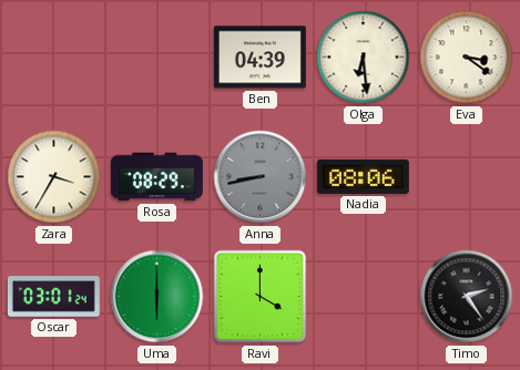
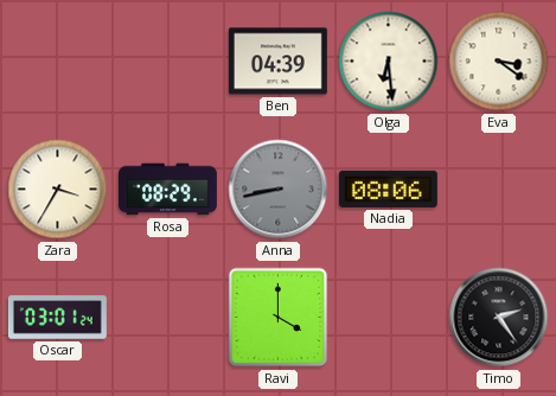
Uma: 6:00 -> none
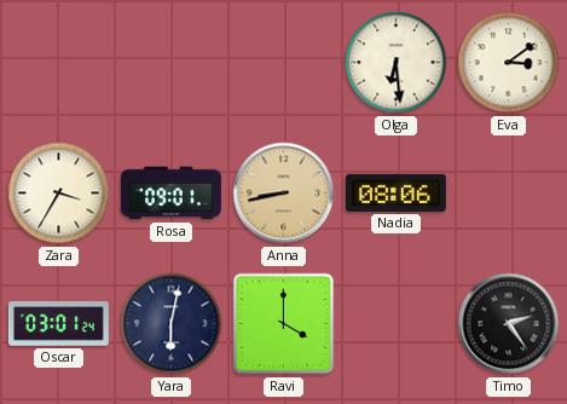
Ben: 04:39 -> none
Eva: 3:21 -> 3:09
Rosa: 08:29 -> 09:01
Anna dial: grey -> champagne
Yara: none -> 6:02
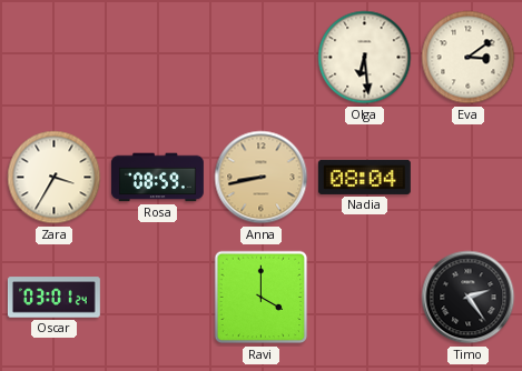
Rosa: 09:01 -> 08:59
Nadia: 08:06 -> 08:04
Yara: 6:02 -> none
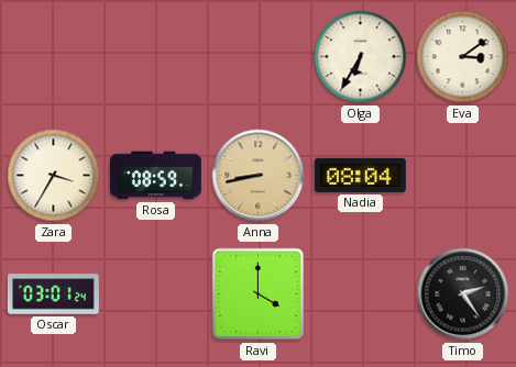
Olga: 6:29 -> 6:35
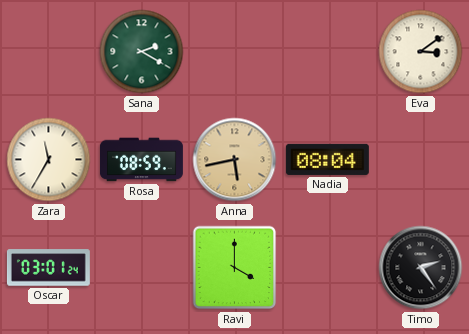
Sana: none -> 2:20
Olga: 6:35 -> none
Zara: 3:35 -> 11:35
Anna: 8:43 -> 5:43
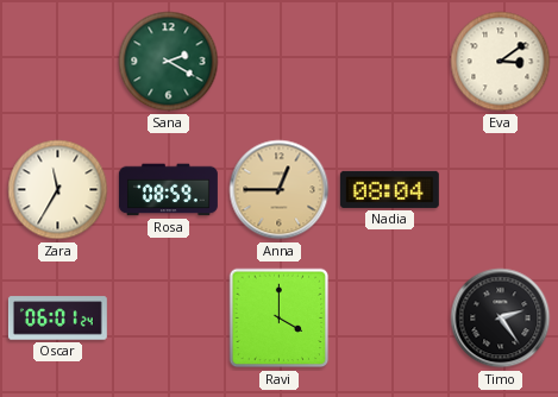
Anna: 5:43 -> 12:45
Oscar: 03:01 -> 06:01
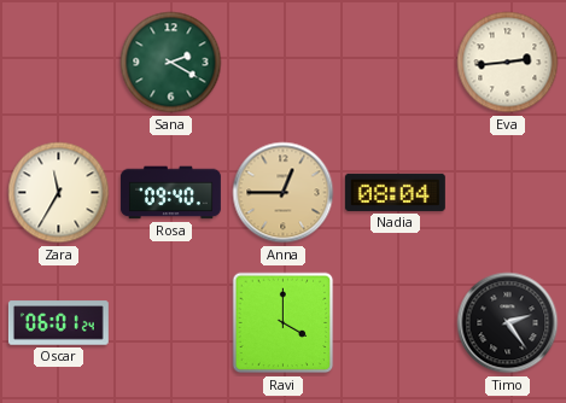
Eva: 3:09 -> 2:44
Rosa: 08:59 -> 09:40
